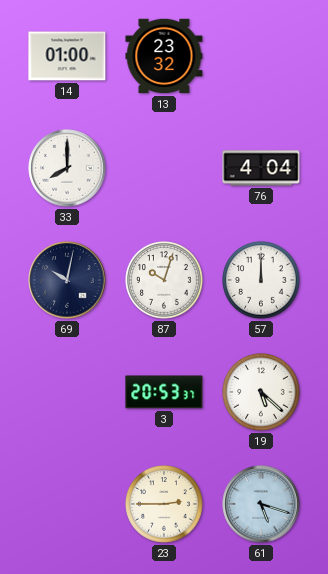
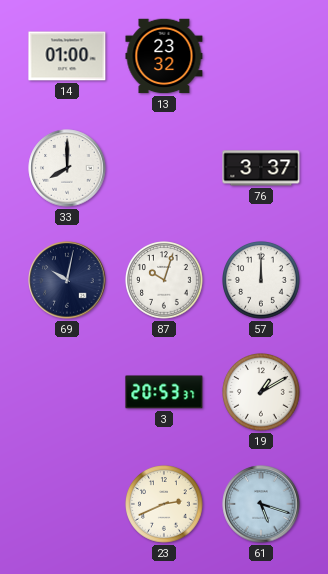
76: 4:04 -> 3:37
19: 5:22 -> 1:10
23: 2:45 -> 2:41
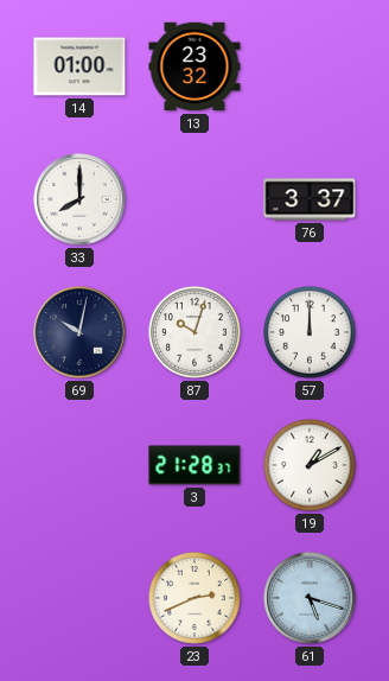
3: 20:53 -> 21:28
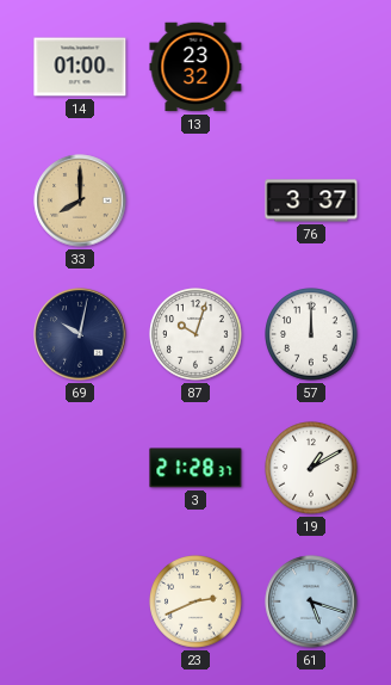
33 dial: white -> champagne
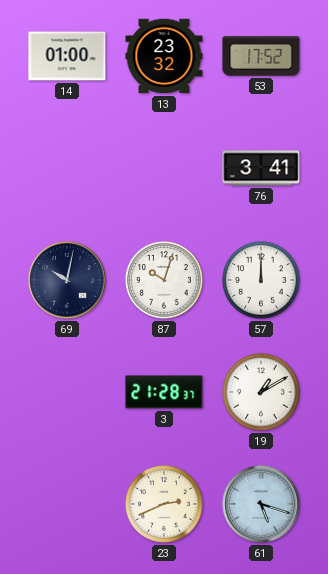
53: none -> 17:52
33: 8:00 -> none
76: 3:37 -> 3:41
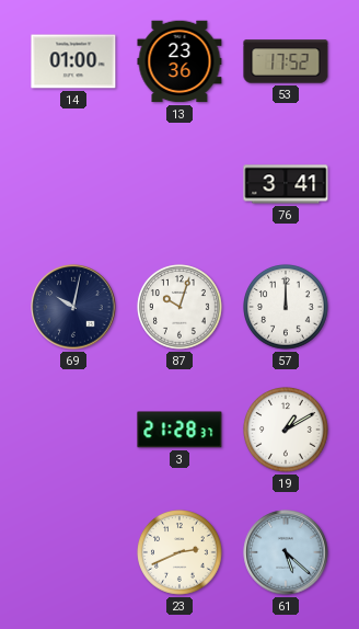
13: 23:32 -> 23:36
61: 5:18 -> 5:22
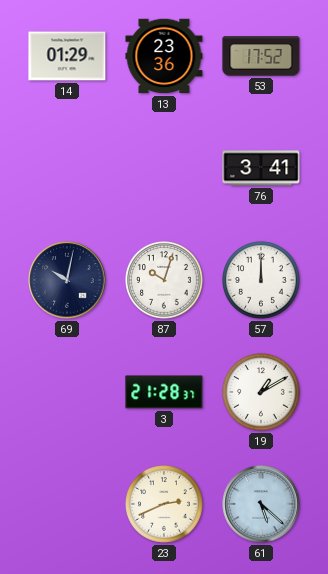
14: 01:00 -> 01:29
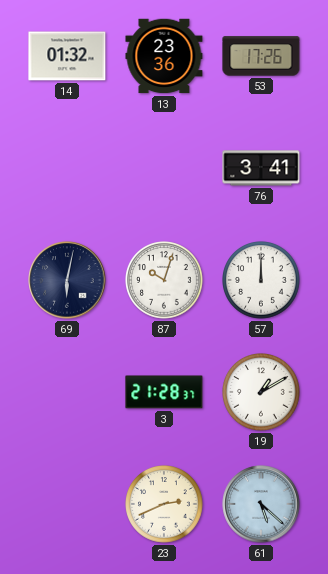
14: 01:29 -> 01:32
53: 17:52 -> 17:26
69: 10:02 -> 6:02
